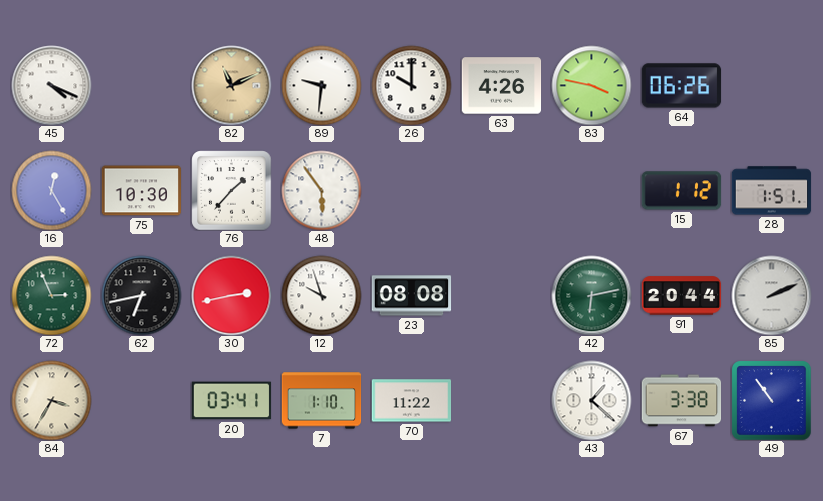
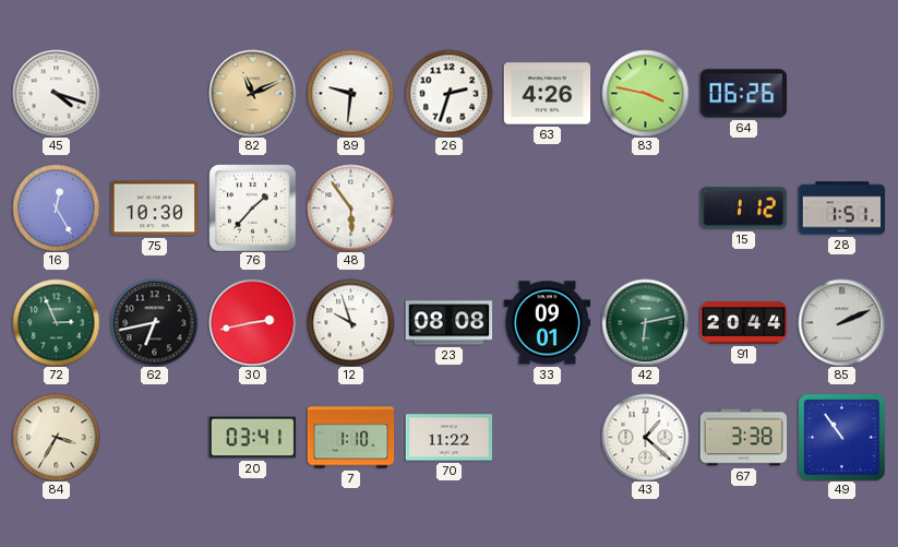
45: 4:19 -> 4:18
26: 10:00 -> 2:33
33: none -> 09:01
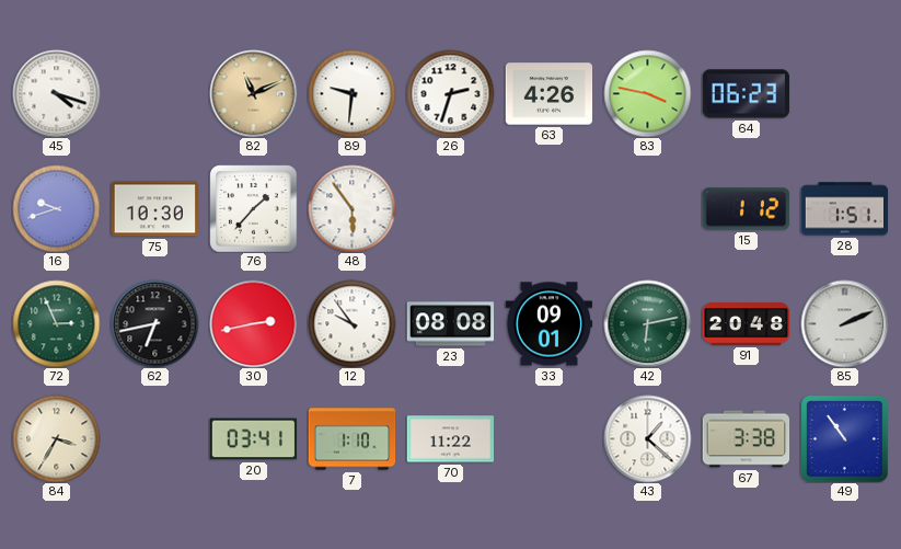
64: 06:26 -> 06:23
16: 12:25 -> 9:42
12: 9:57 -> 9:54
91: 20:44 -> 20:48
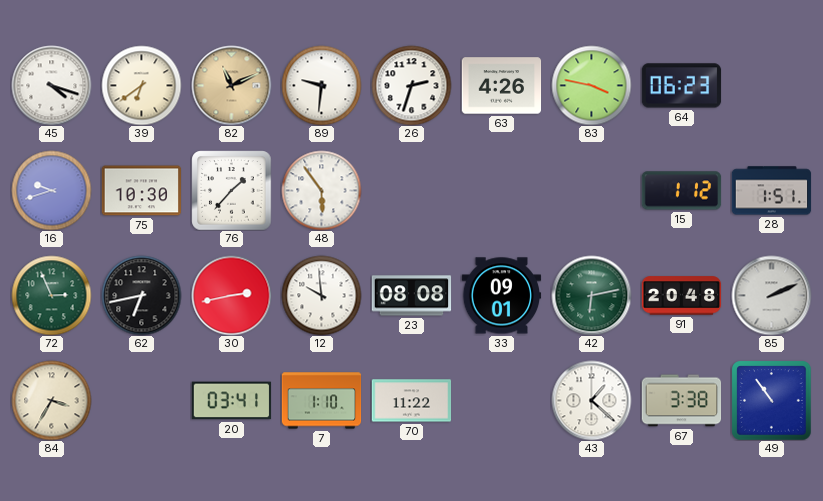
39: none -> 6:39
12: 9:54 -> 9:59
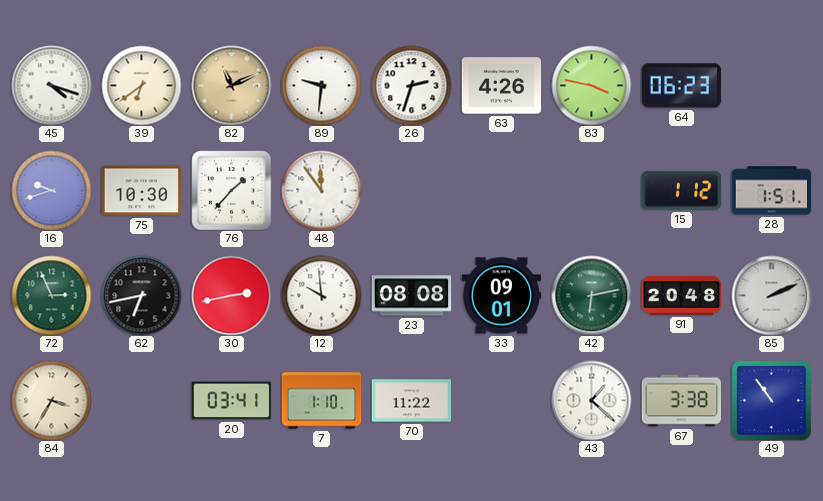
48: 5:54 -> 11:54
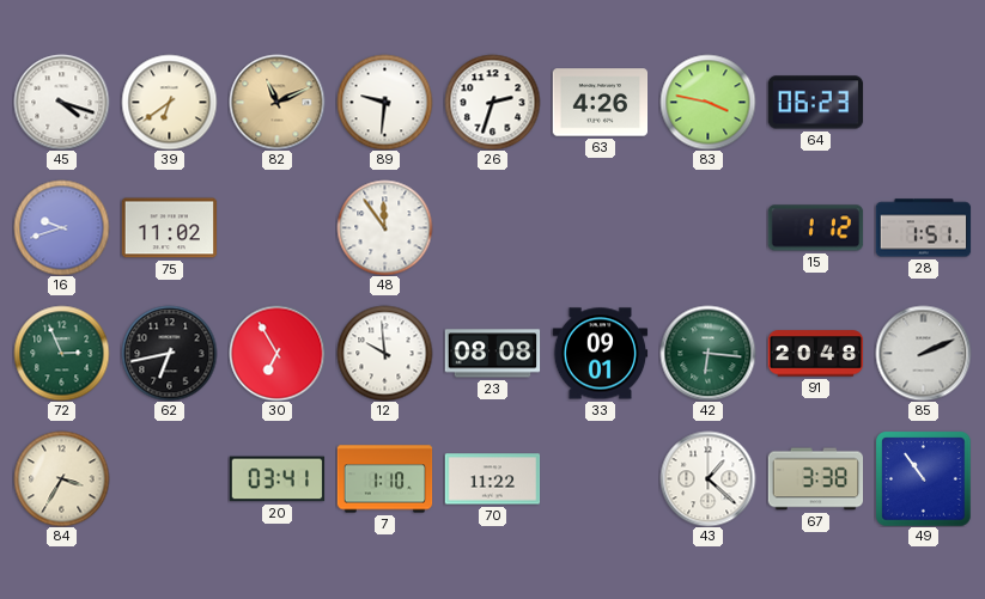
75: 10:30 -> 11:02
76: 1:37 -> none
30: 2:43 -> 6:55
42: 6:13 -> 6:16
